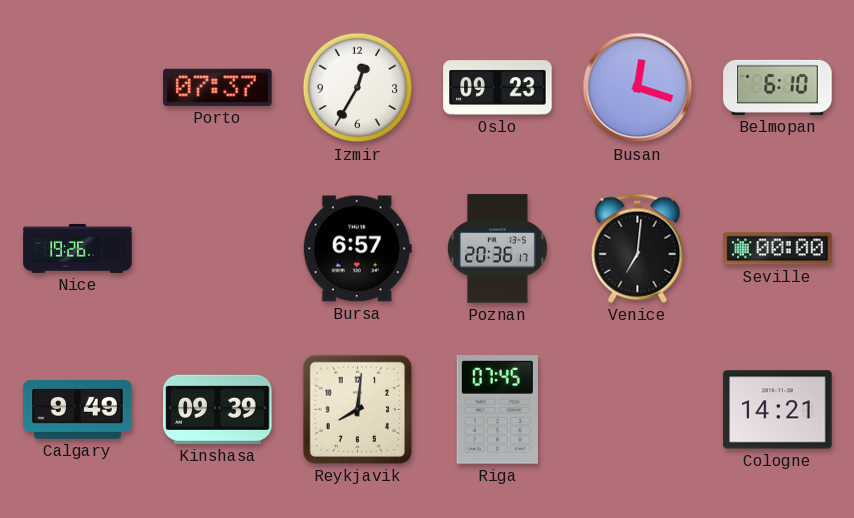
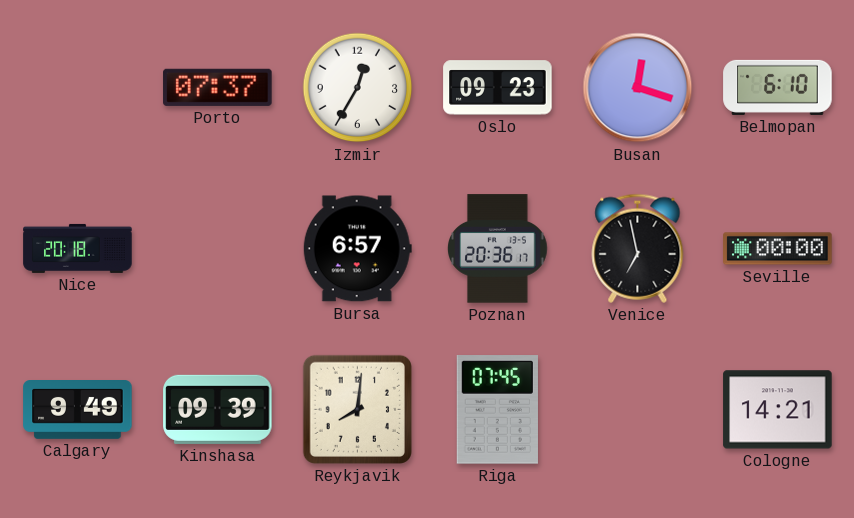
Nice: 19:26 -> 20:18
Venice: 7:01 -> 6:58
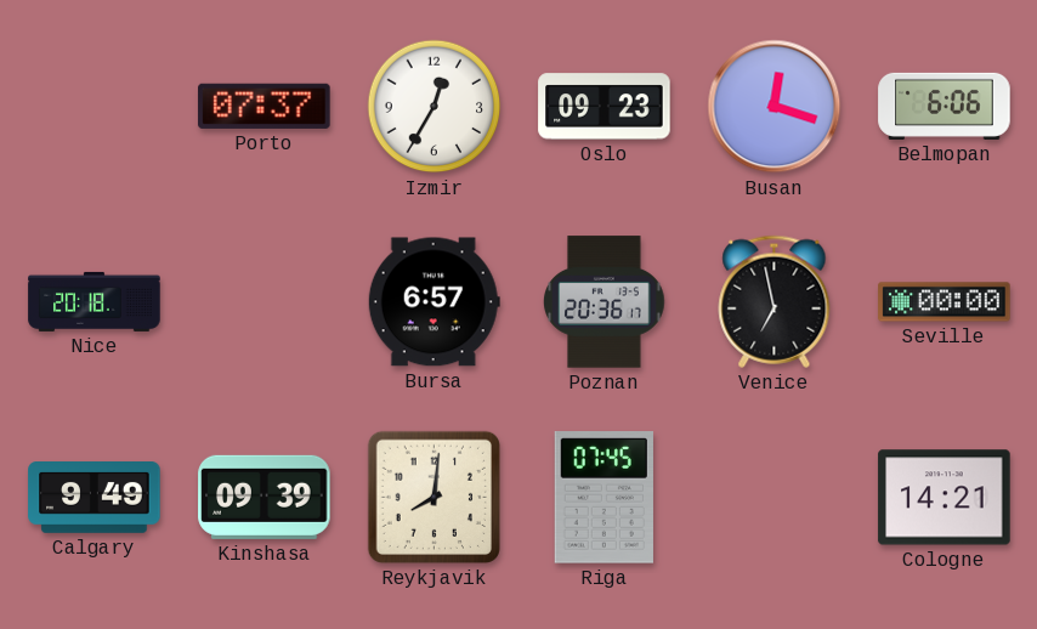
Belmopan: 6:10 -> 6:06
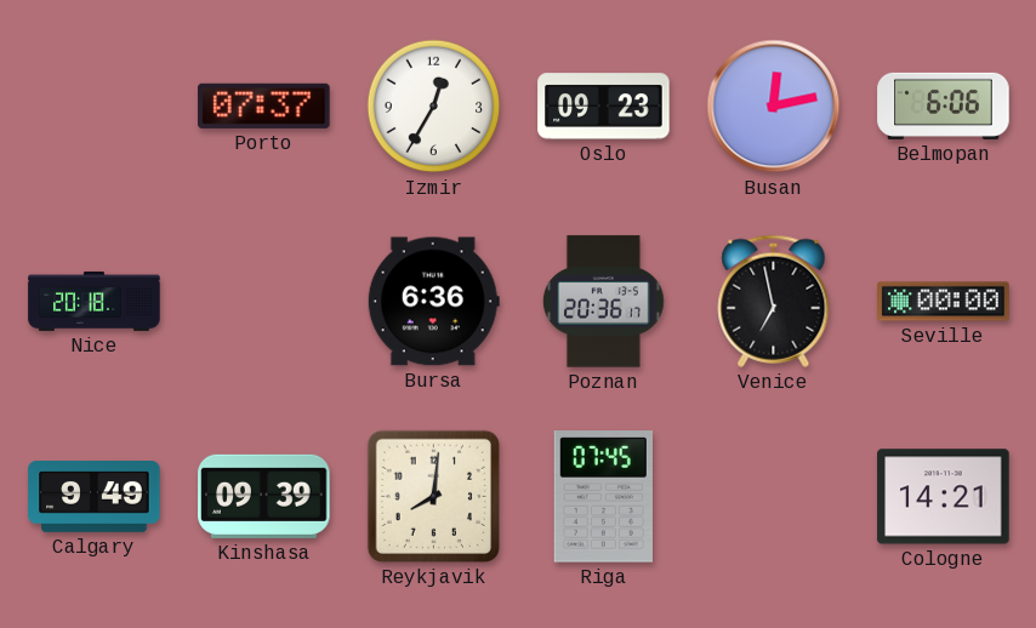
Busan: 12:18 -> 12:13
Bursa: 6:57 -> 6:36
